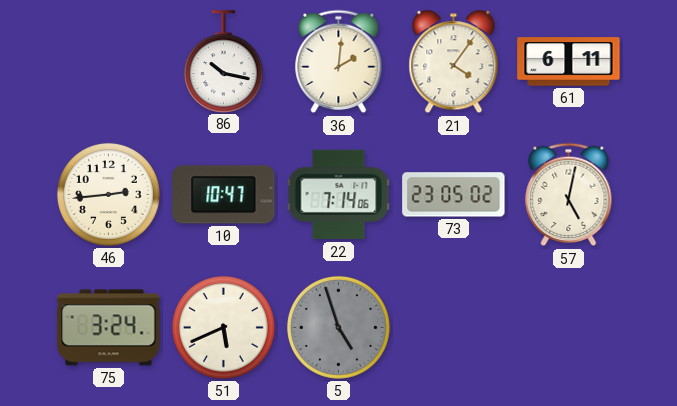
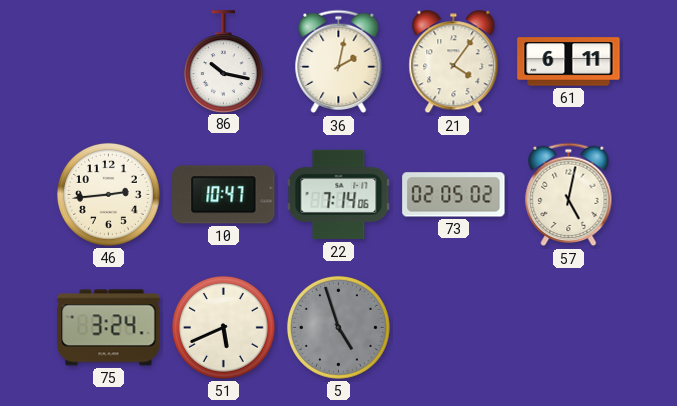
36: 2:01 -> 2:02
73: 23:05 -> 02:05
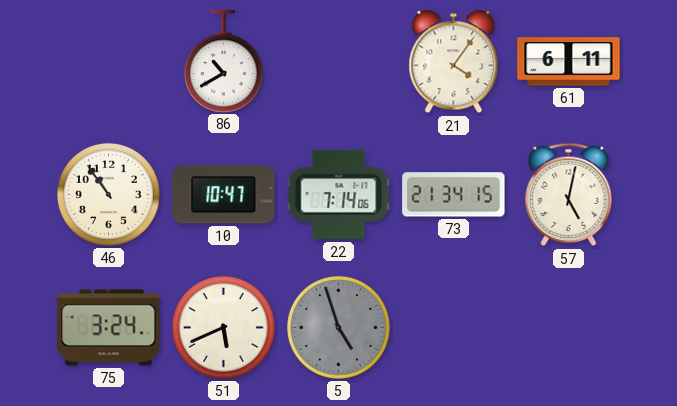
86: 10:17 -> 10:40
36: 2:02 -> none
46: 2:44 -> 10:54
73: 02:05 -> 21:34
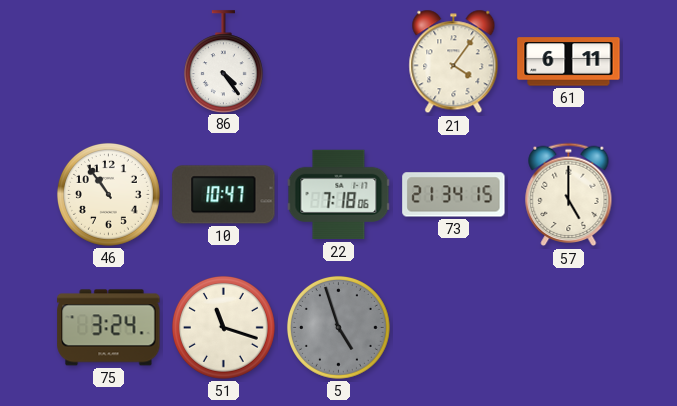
86: 10:40 -> 4:24
22: 7:14 -> 7:18
57: 5:02 -> 5:00
51: 5:41 -> 11:18
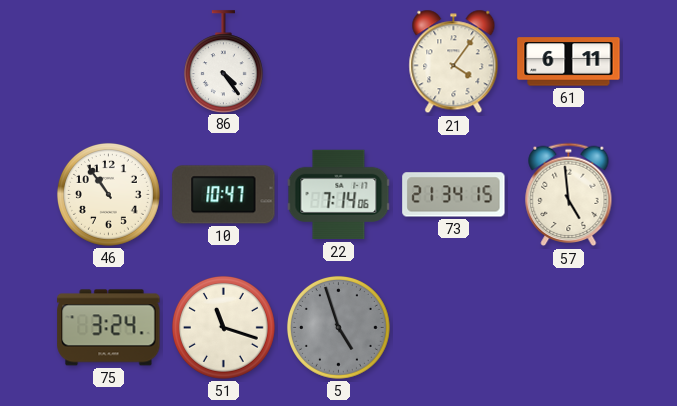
22: 7:18 -> 7:14
57: 5:00 -> 4:59
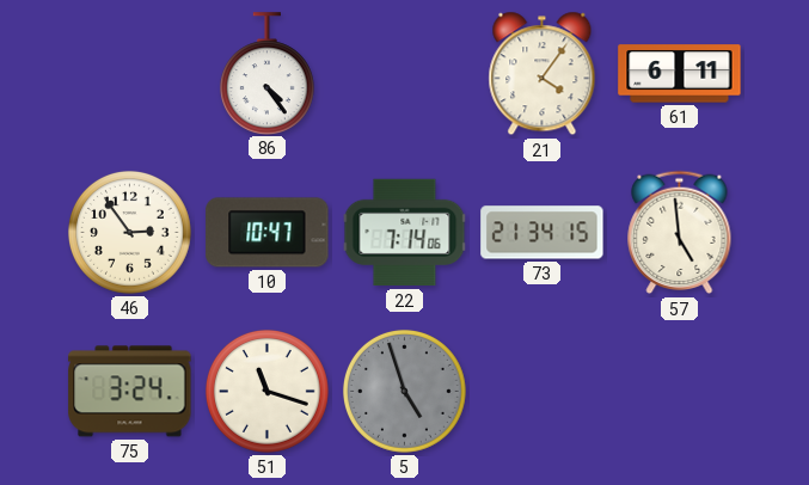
46: 10:54 -> 2:54
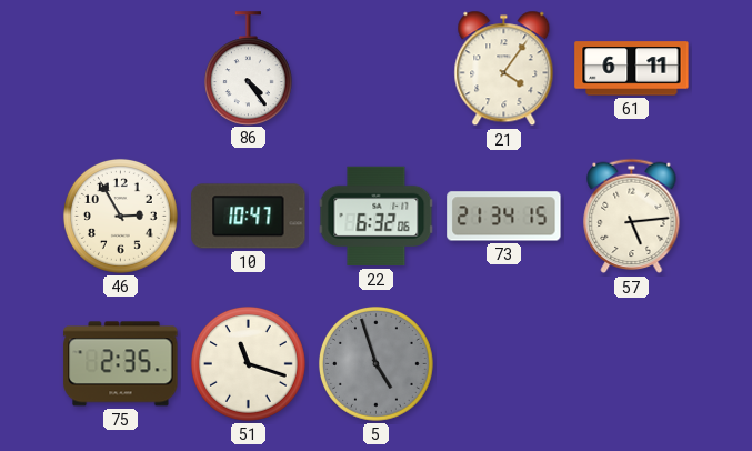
46: 2:54 -> 2:55
22: 7:14 -> 6:32
57: 4:59 -> 5:14
75: 3:24 -> 2:35
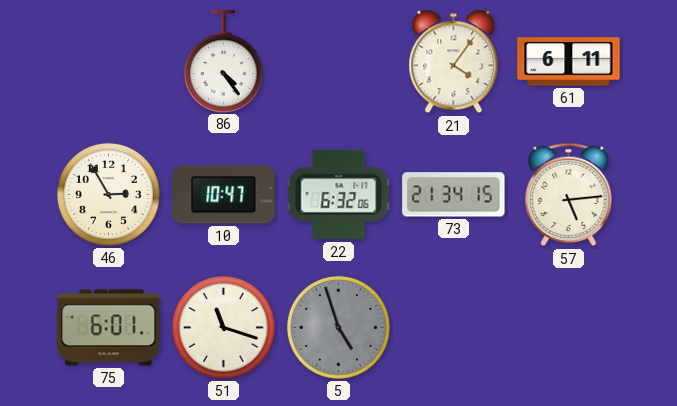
75: 2:35 -> 6:01
